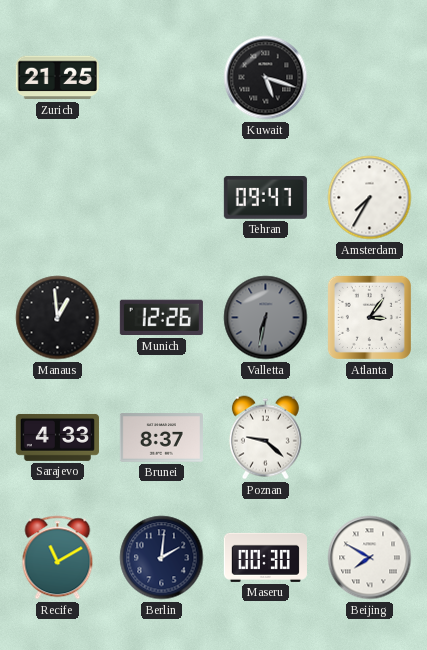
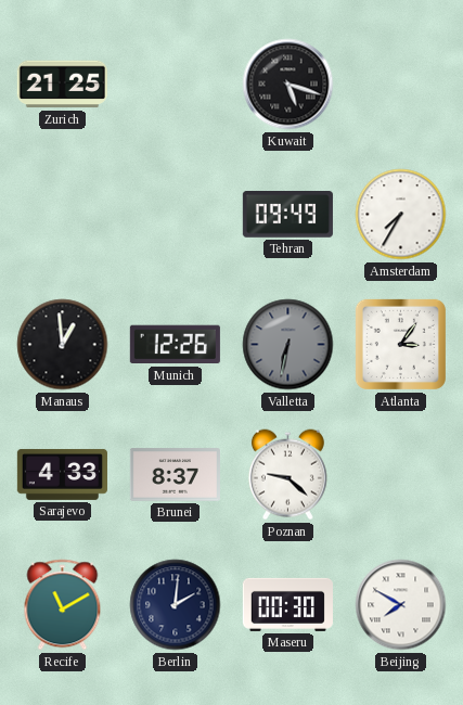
Tehran: 09:47 -> 09:49
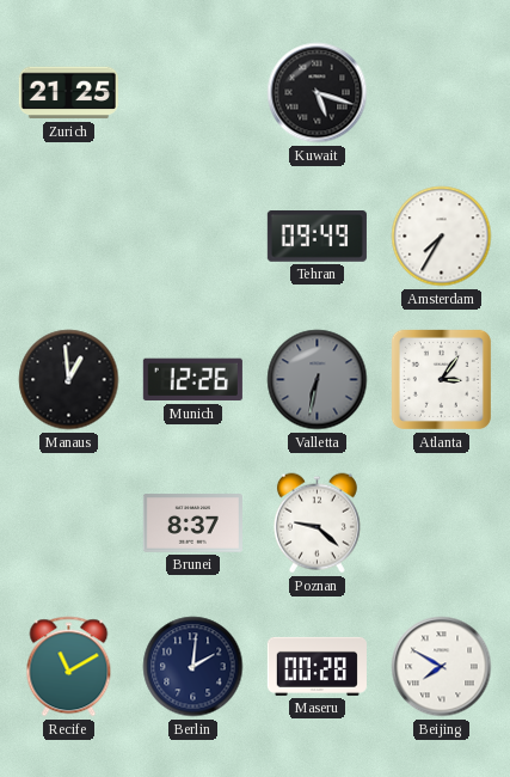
Sarajevo: 4:33 -> none
Maseru: 00:30 -> 00:28
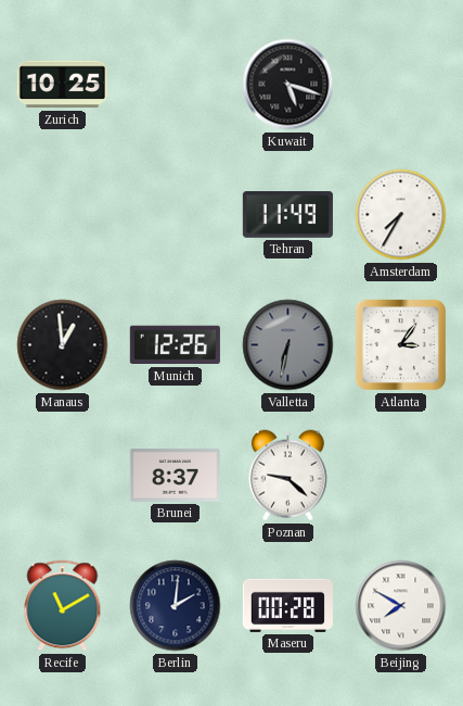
Zurich: 21:25 -> 10:25
Tehran: 09:49 -> 11:49
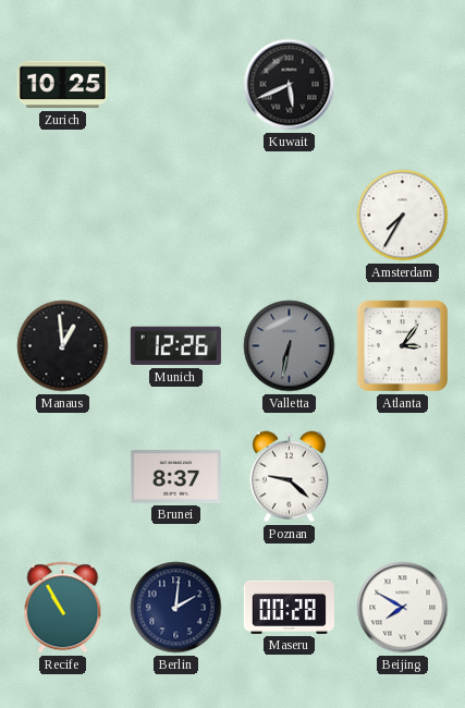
Kuwait: 5:18 -> 5:41
Tehran: 11:49 -> none
Recife: 11:10 -> 10:55
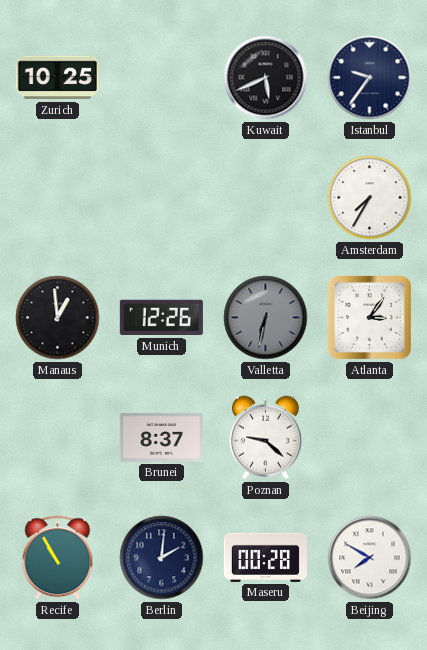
Istanbul: none -> 9:36
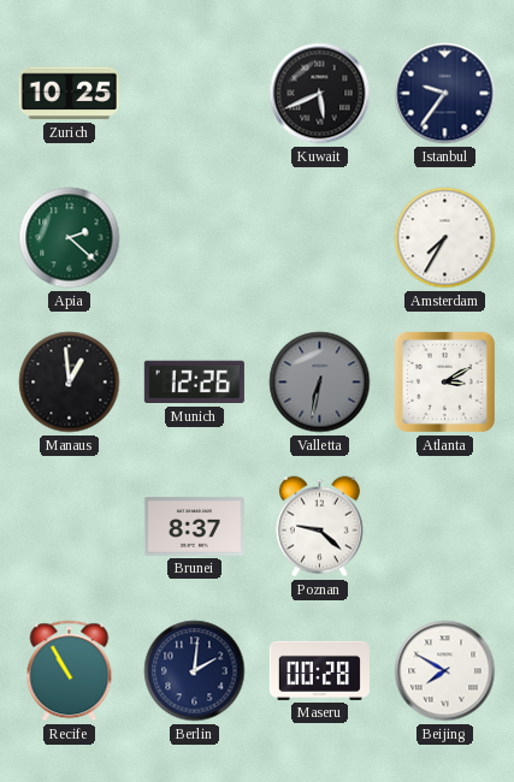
Apia: none -> 2:22
Atlanta: 3:06 -> 3:10
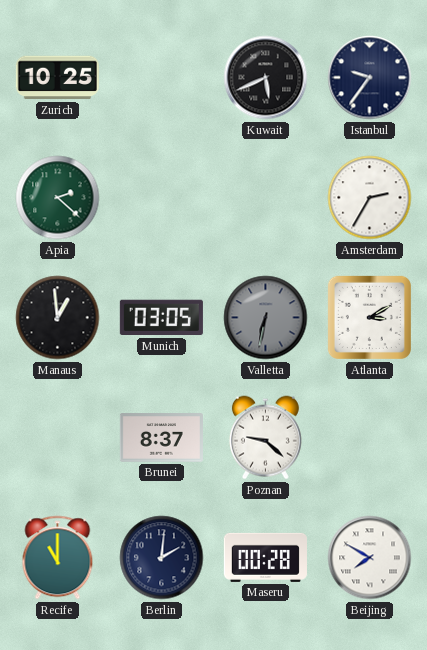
Amsterdam: 7:35 -> 2:35
Munich: 12:26 -> 03:05
Recife: 10:55 -> 11:00
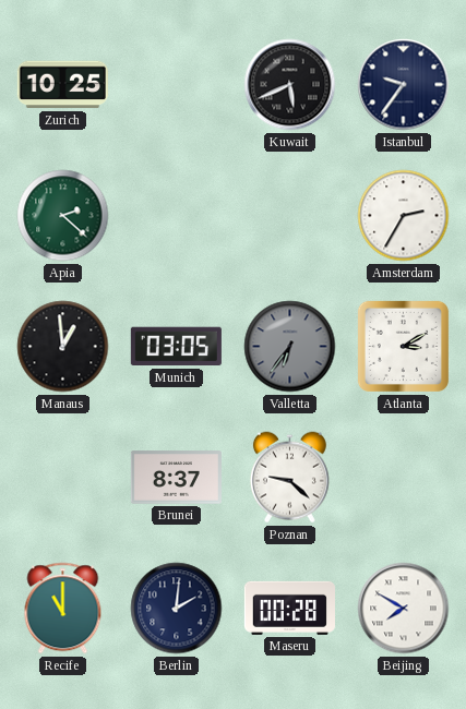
Valletta: 6:32 -> 6:36
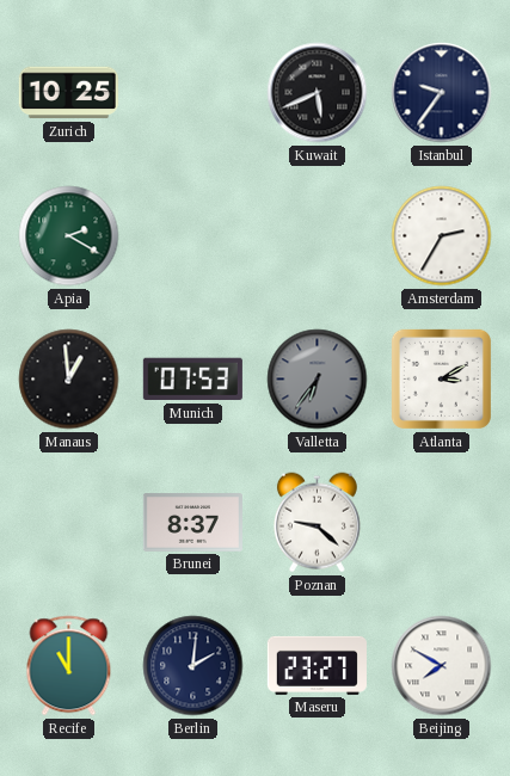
Apia: 2:22 -> 2:20
Munich: 03:05 -> 07:53
Maseru: 00:28 -> 23:27
